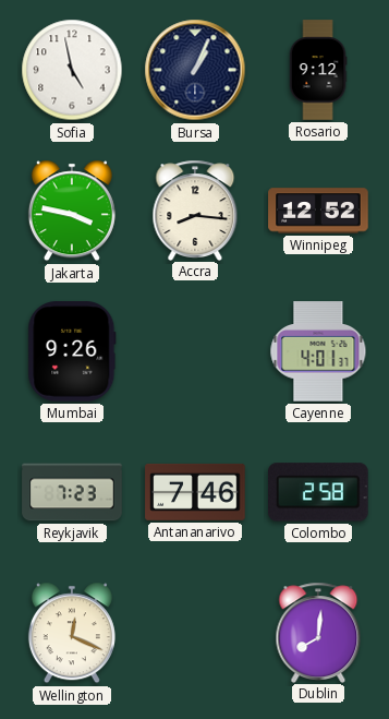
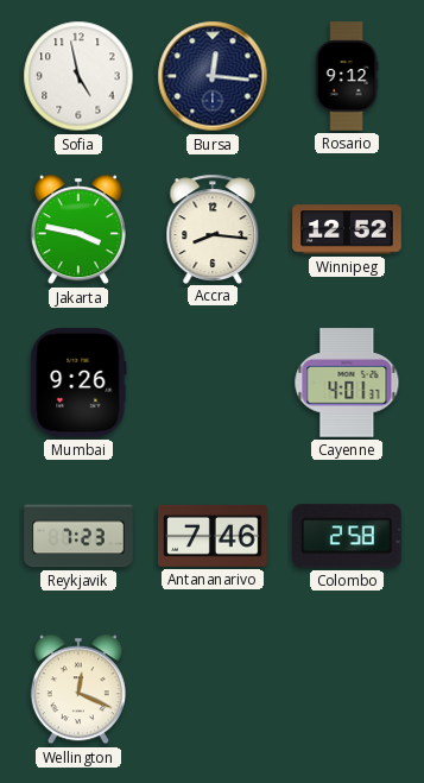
Bursa: 1:04 -> 12:16
Dublin: 8:01 -> none
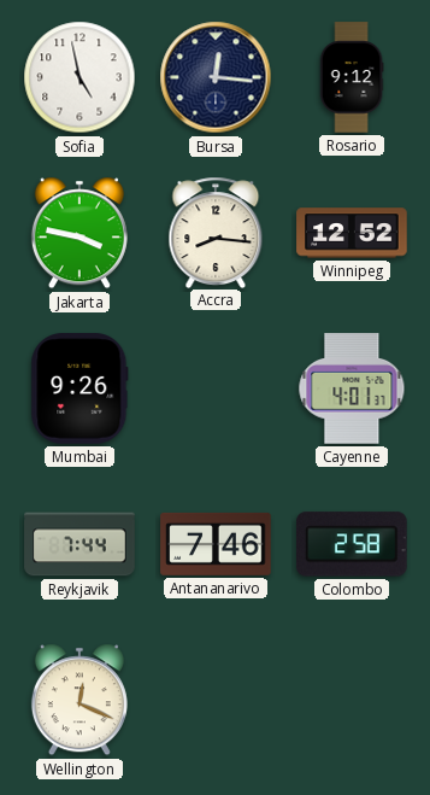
Reykjavik: 7:23 -> 7:44
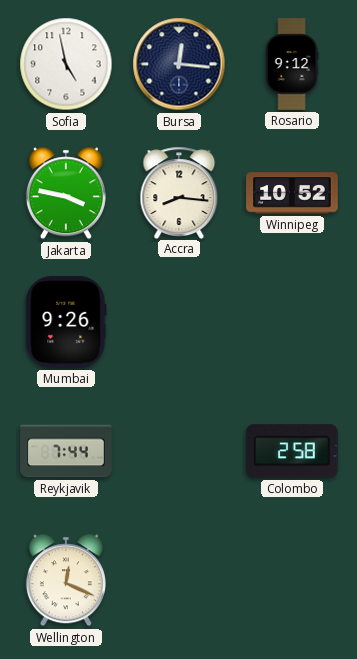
Winnipeg: 12:52 -> 10:52
Cayenne: 4:01 -> none
Antananarivo: 7:46 -> none
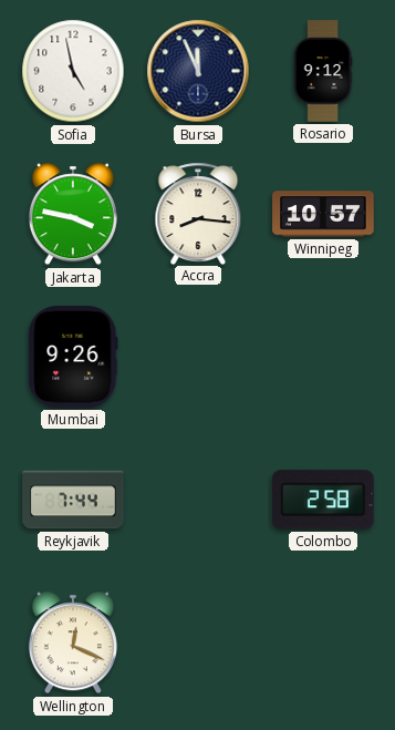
Bursa: 12:16 -> 11:56
Winnipeg: 10:52 -> 10:57
